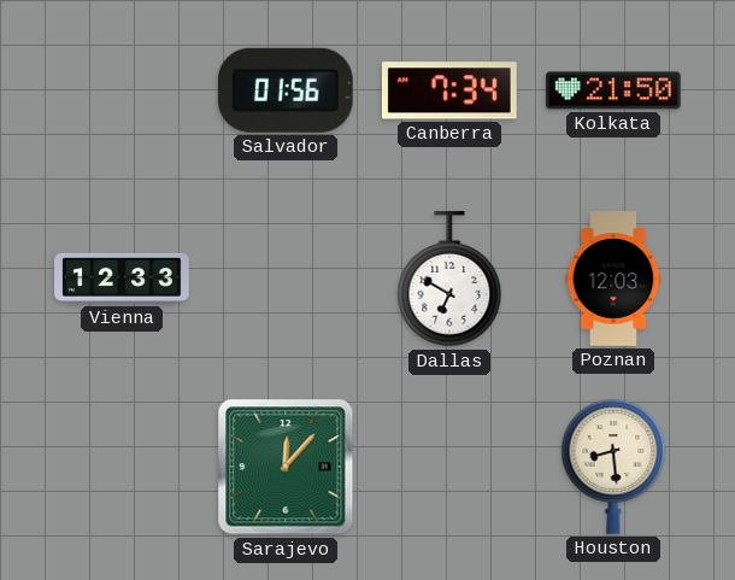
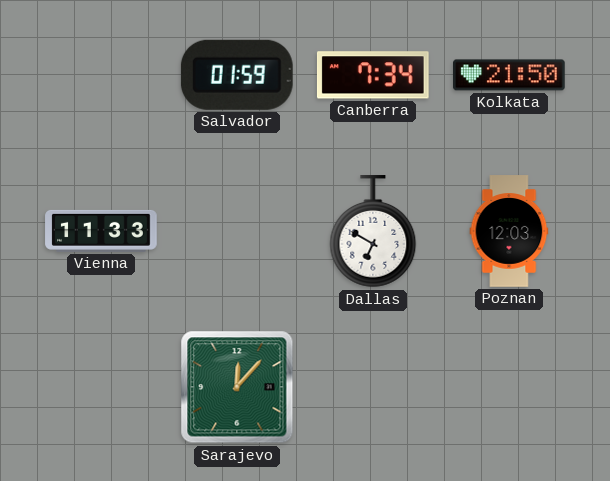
Salvador: 01:56 -> 01:59
Vienna: 12:33 -> 11:33
Houston: 8:29 -> none
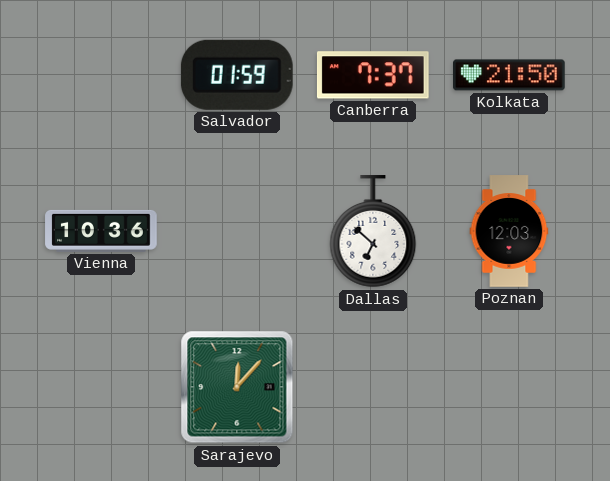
Canberra: 7:34 -> 7:37
Vienna: 11:33 -> 10:36
Dallas: 6:50 -> 6:52
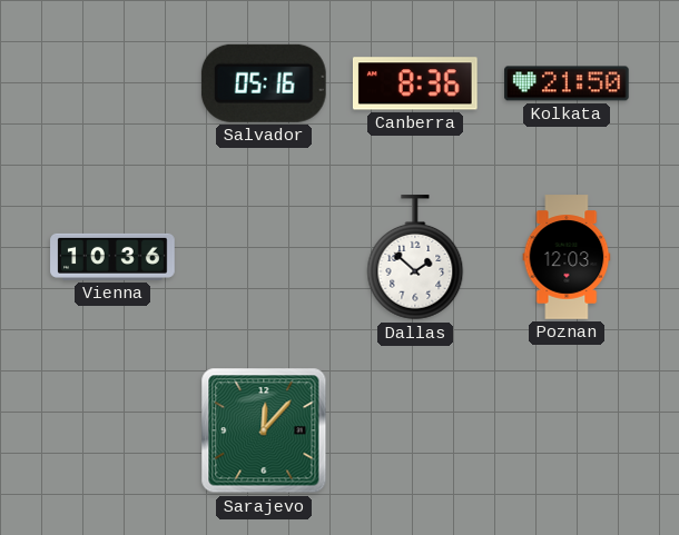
Salvador: 01:59 -> 05:16
Canberra: 7:37 -> 8:36
Dallas: 6:52 -> 1:52
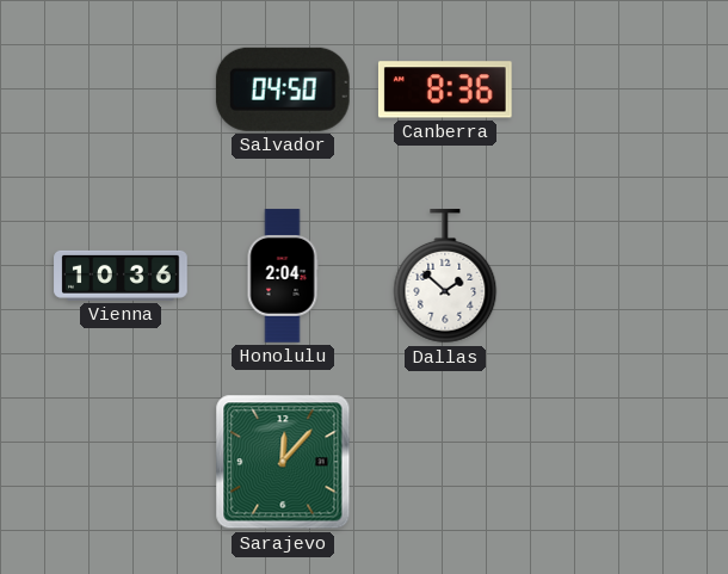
Salvador: 05:16 -> 04:50
Kolkata: 21:50 -> none
Honolulu: none -> 2:04
Poznan: 12:03 -> none
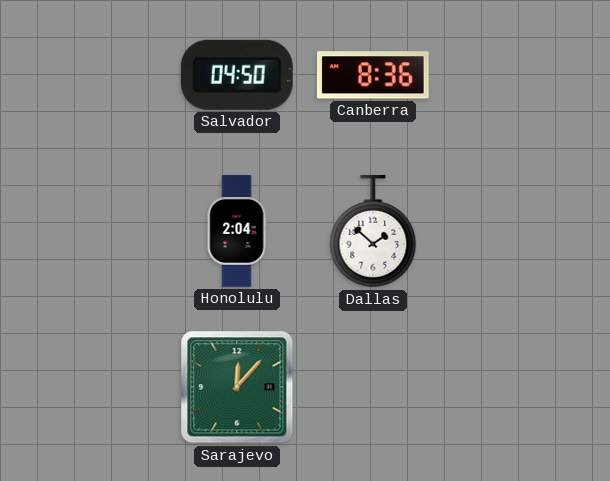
Vienna: 10:36 -> none
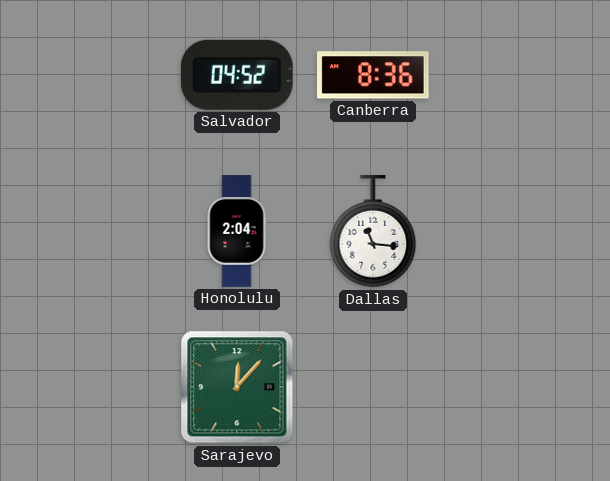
Salvador: 04:50 -> 04:52
Dallas: 1:52 -> 11:16
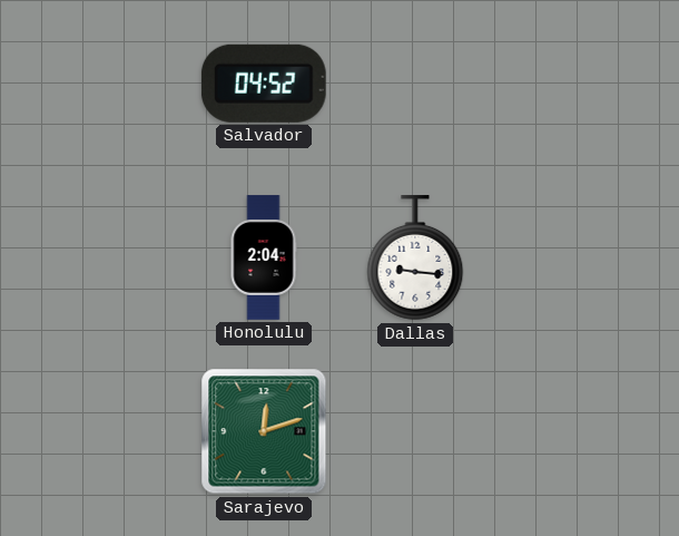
Canberra: 8:36 -> none
Dallas: 11:16 -> 9:16
Sarajevo: 12:07 -> 12:12
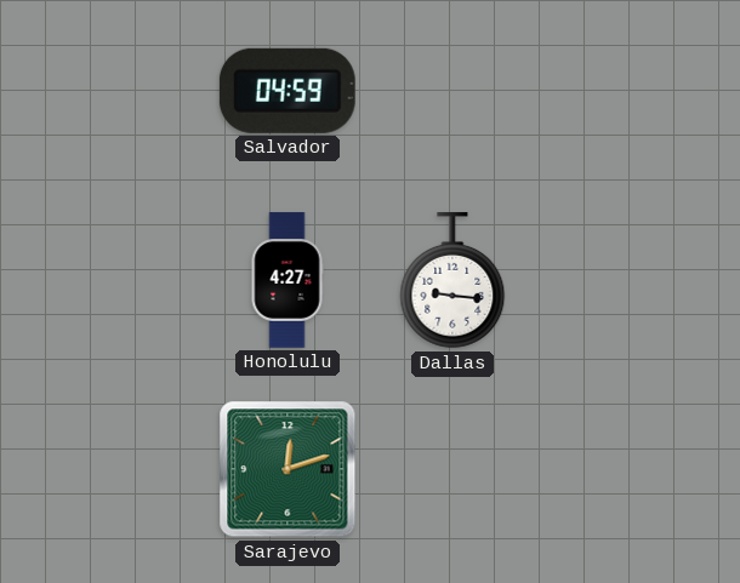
Salvador: 04:52 -> 04:59
Honolulu: 2:04 -> 4:27
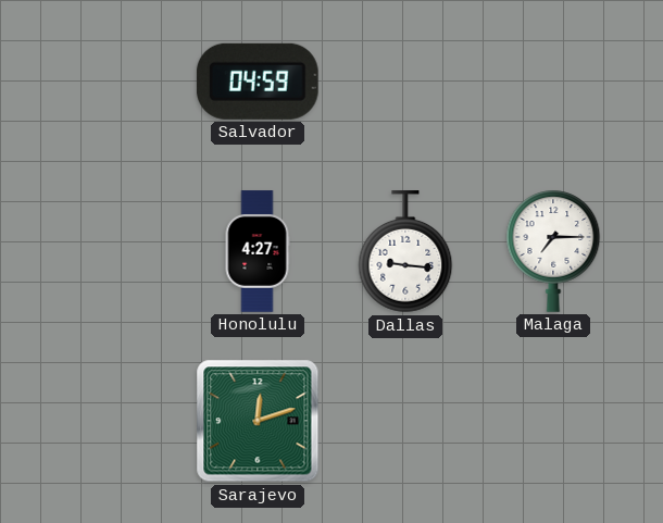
Malaga: none -> 7:15
